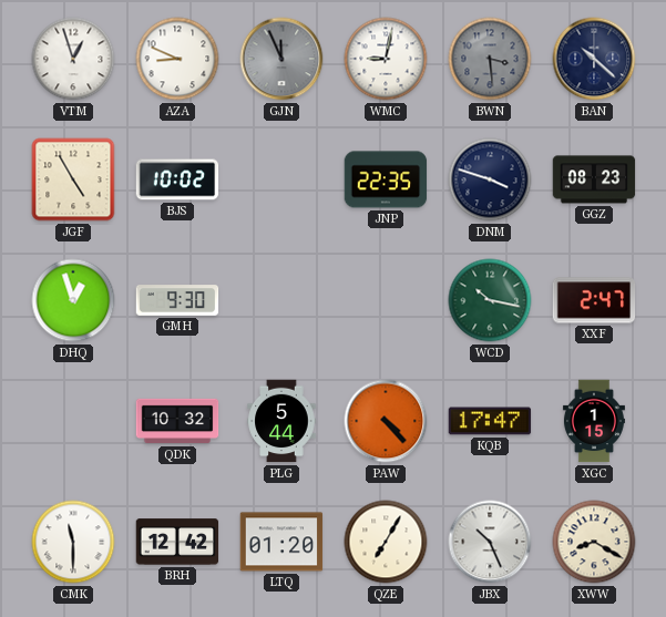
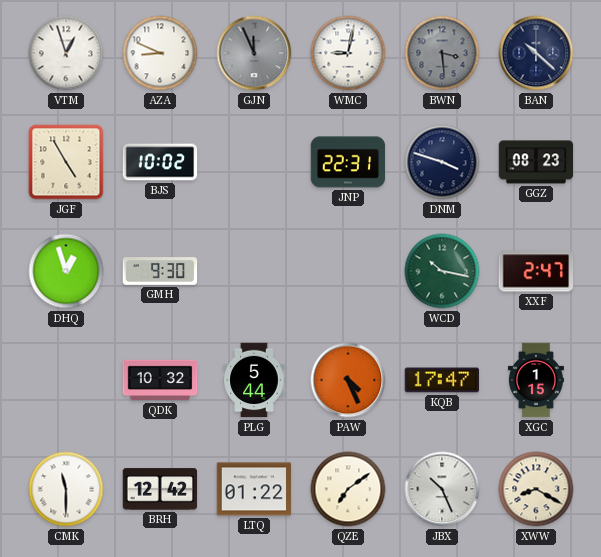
JNP: 22:35 -> 22:31
PAW: 4:23 -> 4:26
LTQ: 01:20 -> 01:22
QZE: 7:05 -> 7:09
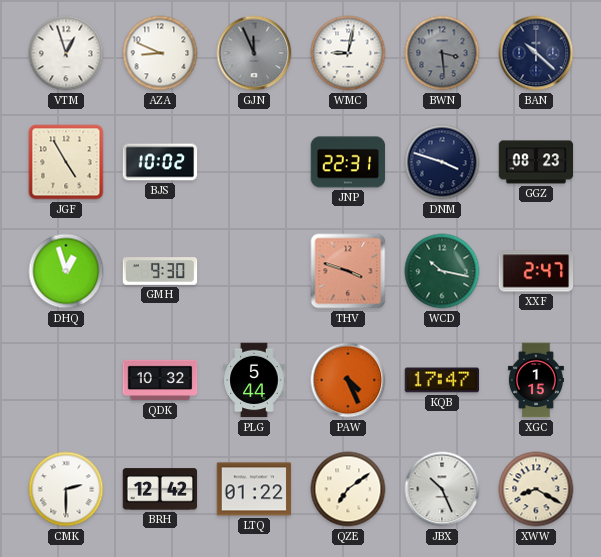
THV: none -> 3:48
CMK: 11:30 -> 2:30
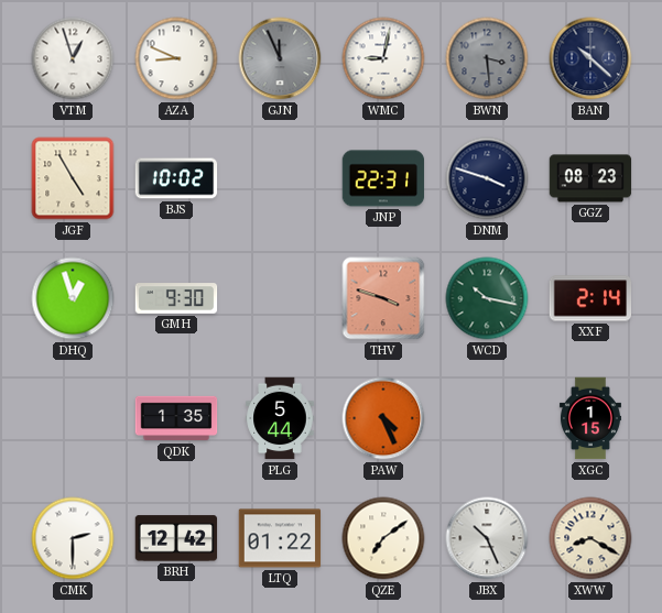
XXF: 2:47 -> 2:14
QDK: 10:32 -> 1:35
KQB: 17:47 -> none
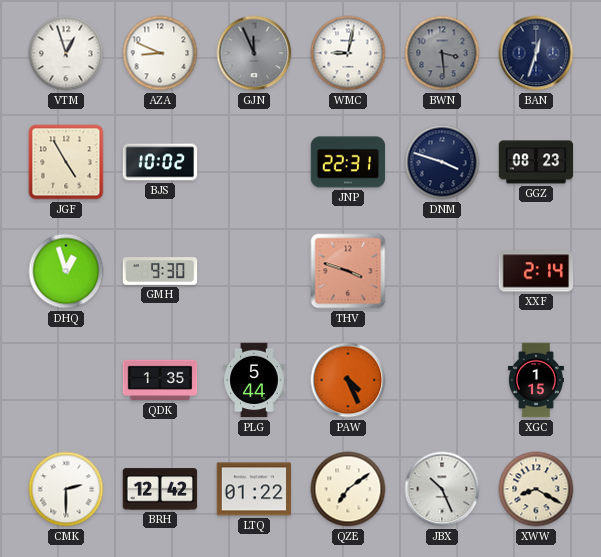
BAN: 10:22 -> 12:33
WCD: 10:17 -> none
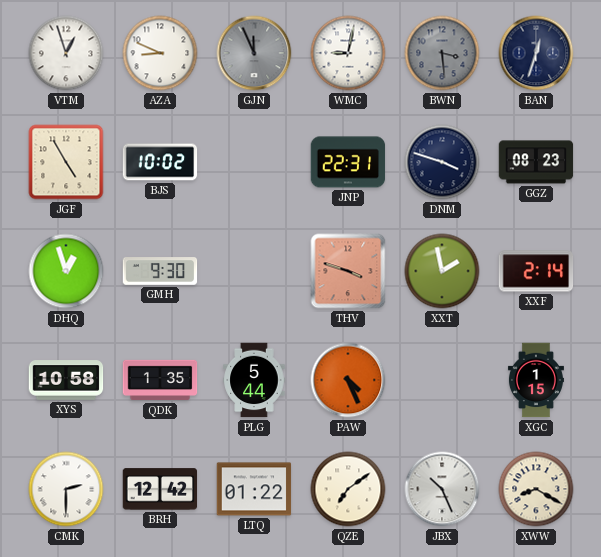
XXT: none -> 1:58
XYS: none -> 10:58
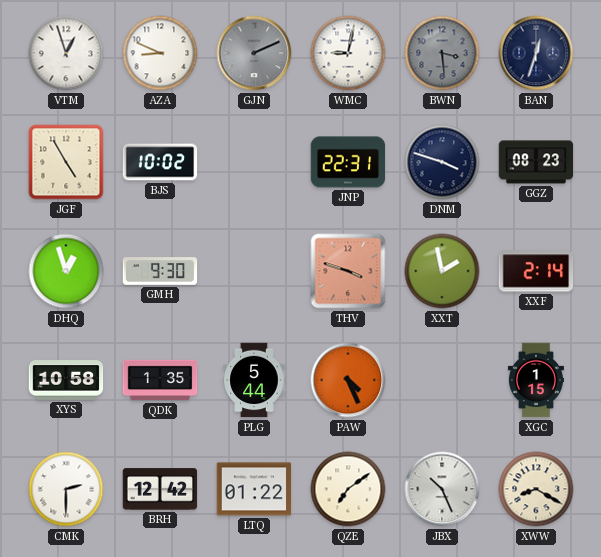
GJN: 11:56 -> 2:11
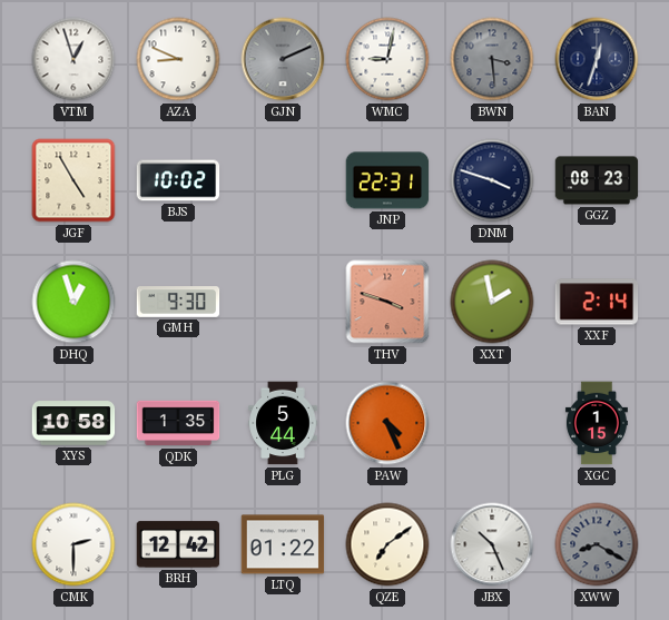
XWW dial: cream -> grey
